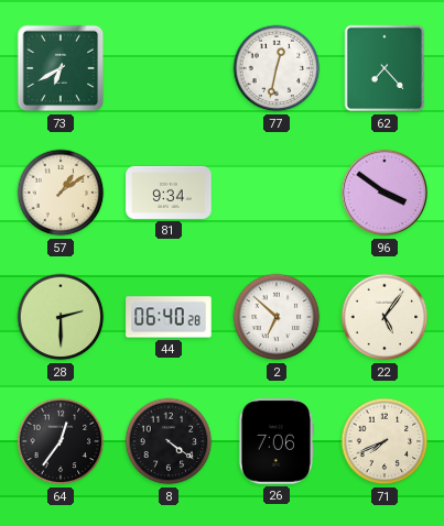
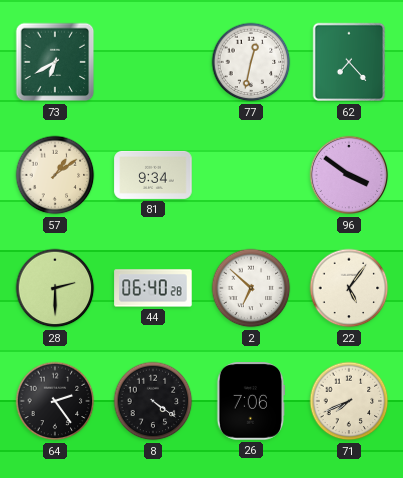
64: 12:36 -> 2:24
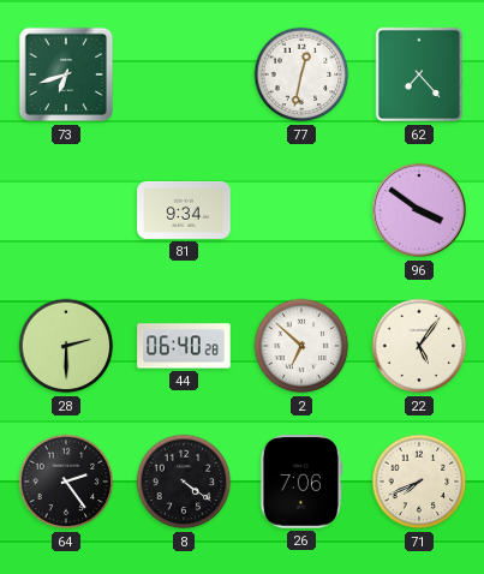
73: 6:40 -> 6:42
57: 1:09 -> none
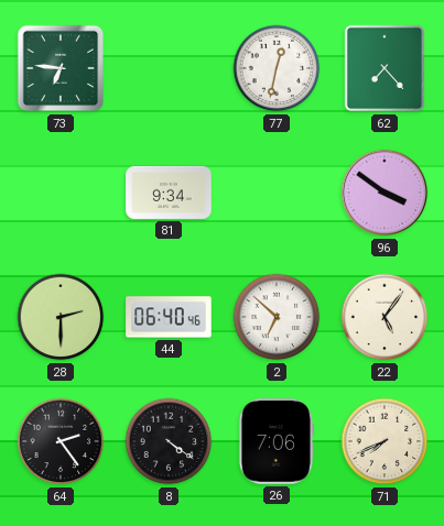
73: 6:42 -> 6:46
44: 06:40:28 -> 06:40:46
